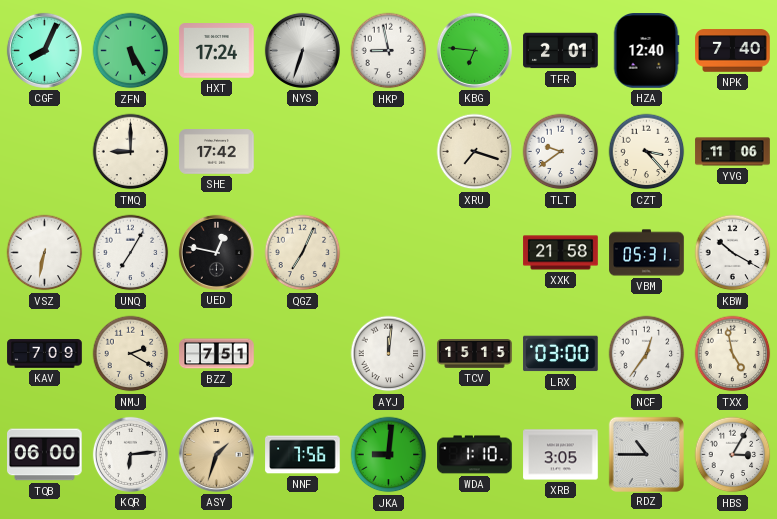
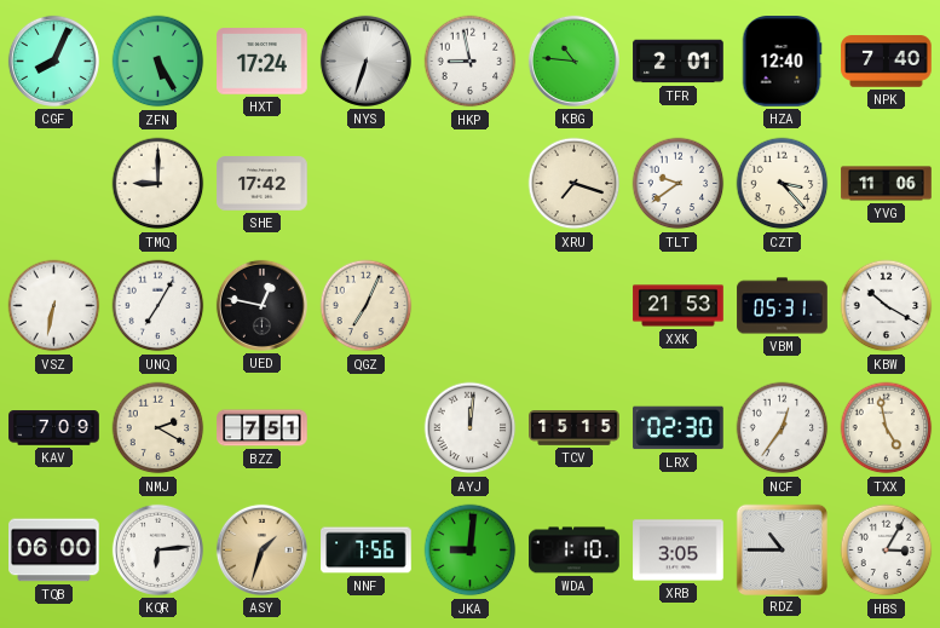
KBG: 6:46 -> 10:46
XXK: 21:58 -> 21:53
LRX: 03:00 -> 02:30
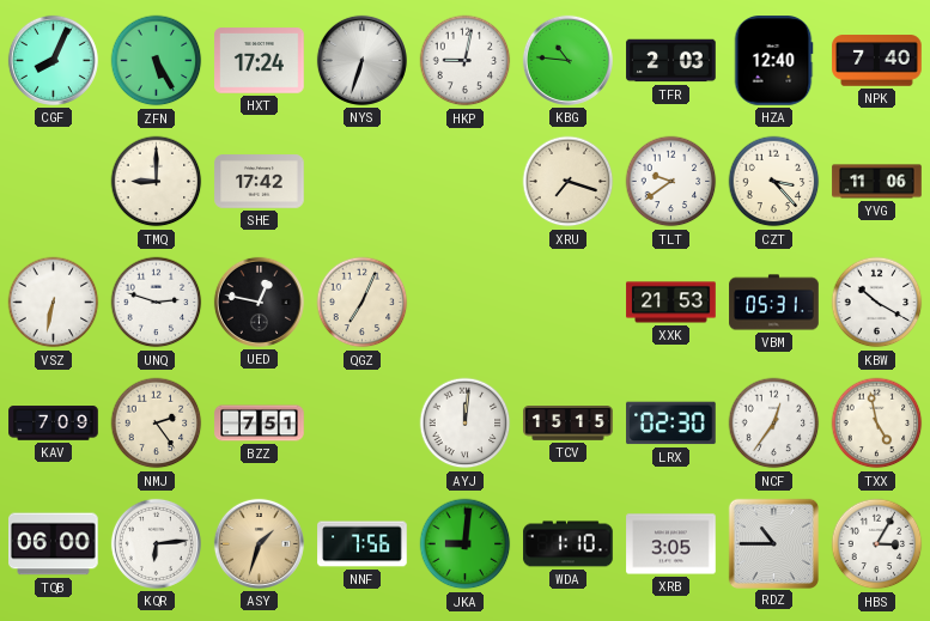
HKP: 8:58 -> 9:02
TFR: 2:01 -> 2:03
UNQ: 7:05 -> 2:48
NMJ: 2:20 -> 2:24
